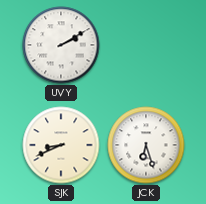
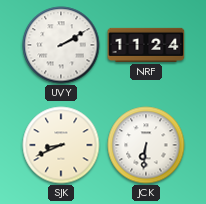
NRF: none -> 11:24
JCK: 6:27 -> 6:31
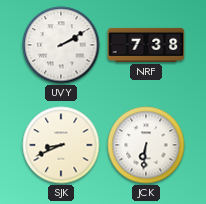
NRF: 11:24 -> 7:38
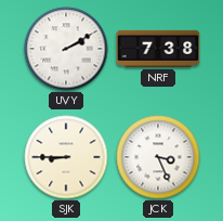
SJK: 8:41 -> 8:45
JCK: 6:31 -> 3:26
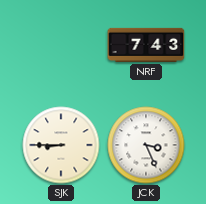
UVY: 2:10 -> none
NRF: 7:38 -> 7:43
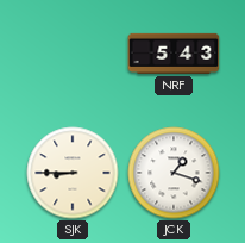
NRF: 7:43 -> 5:43
JCK: 3:26 -> 1:18
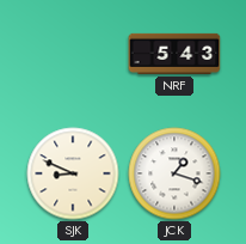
SJK: 8:45 -> 8:49
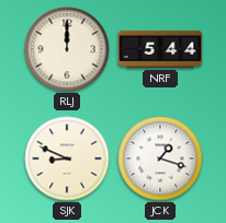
RLJ: none -> 12:00
NRF: 5:43 -> 5:44
